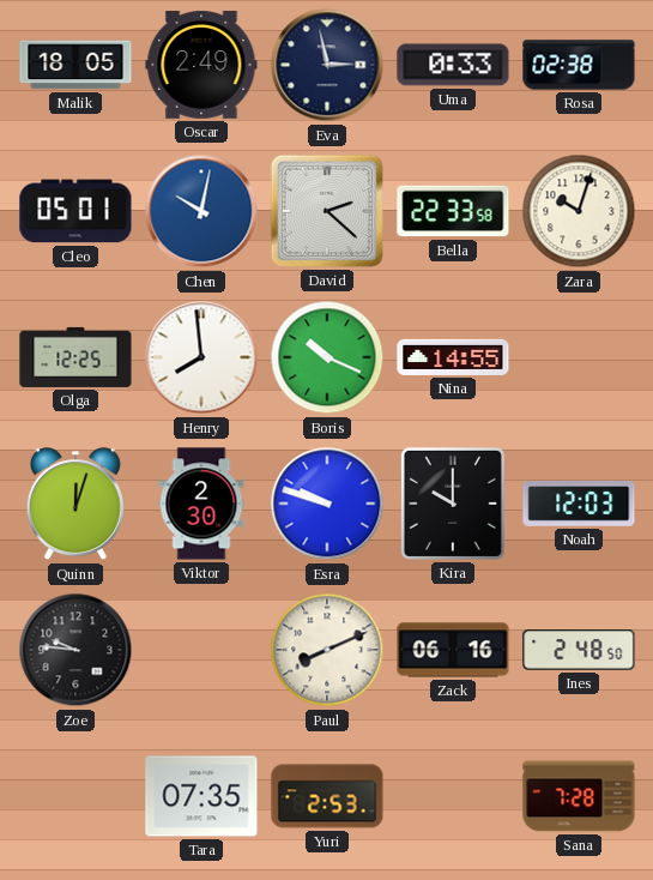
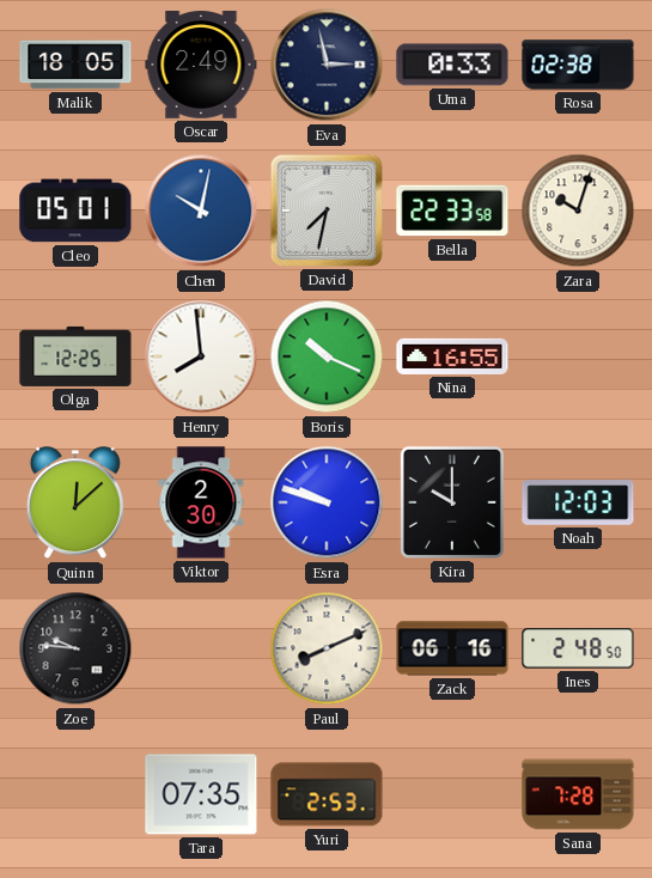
David: 2:22 -> 7:32
Nina: 14:55 -> 16:55
Quinn: 12:03 -> 12:08
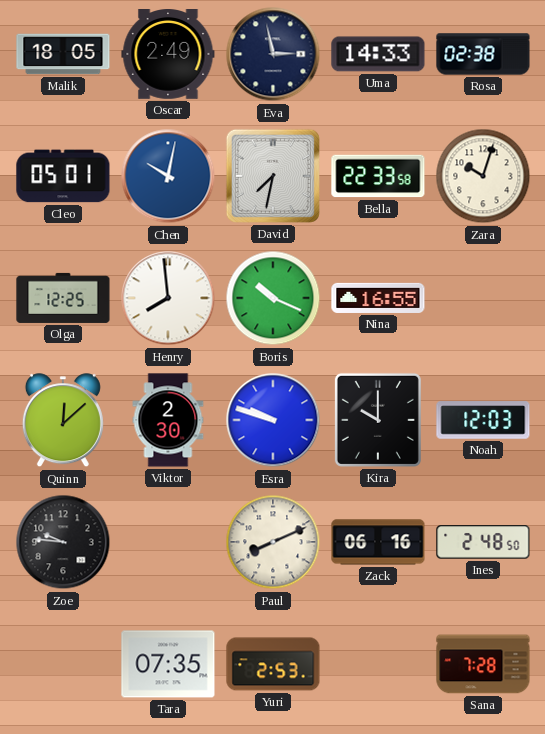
Uma: 0:33 -> 14:33
